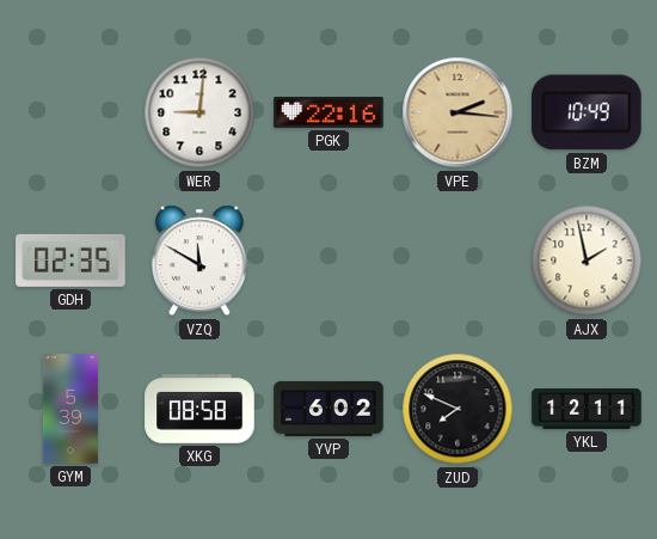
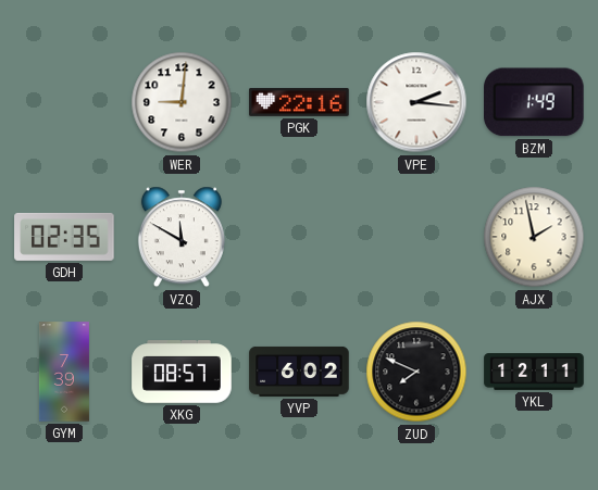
VPE dial: champagne -> white
BZM: 10:49 -> 1:49
GYM: 5:39 -> 7:39
XKG: 08:58 -> 08:57
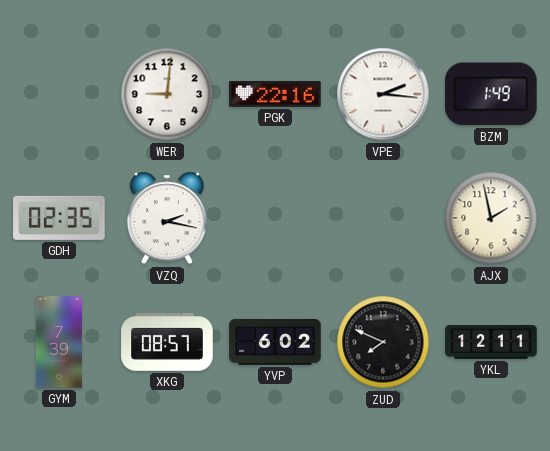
VZQ: 11:50 -> 2:17
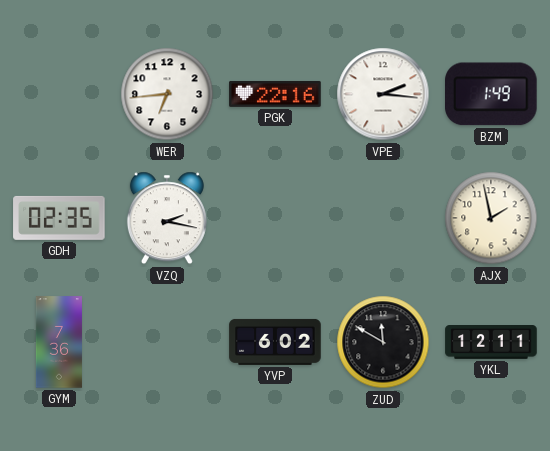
WER: 9:01 -> 6:44
GYM: 7:39 -> 7:36
XKG: 08:57 -> none
ZUD: 7:49 -> 11:50
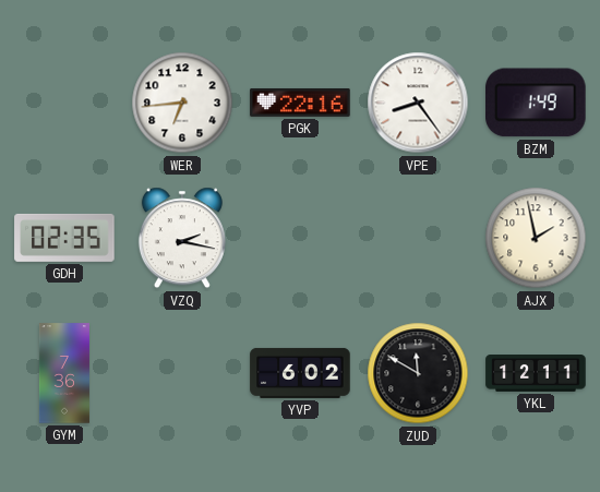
VPE: 2:16 -> 8:24
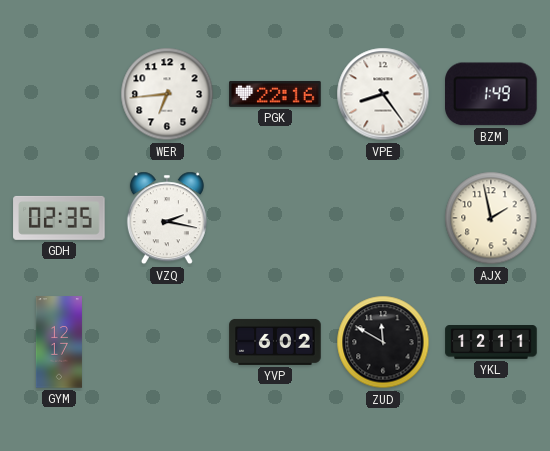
GYM: 7:36 -> 12:17
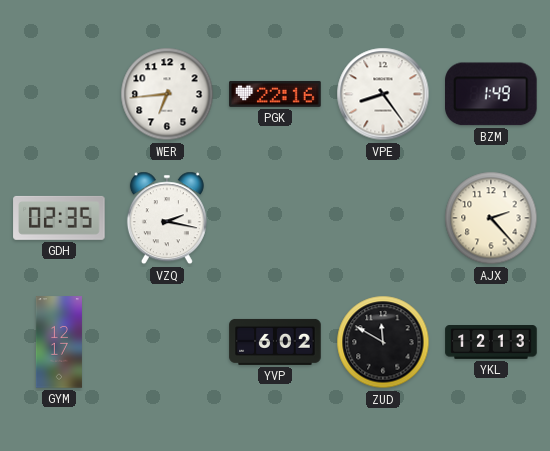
AJX: 1:58 -> 2:23
YKL: 12:11 -> 12:13
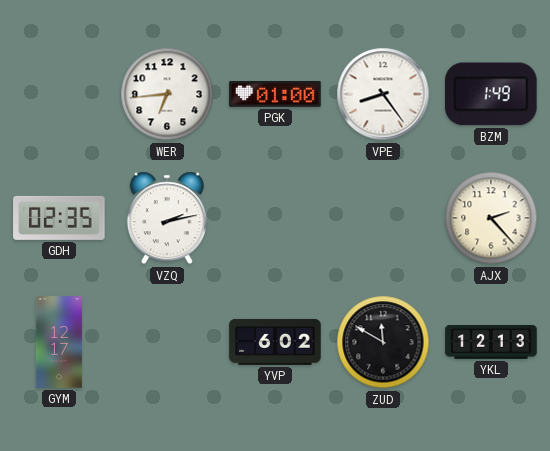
PGK: 22:16 -> 01:00
VZQ: 2:17 -> 2:13
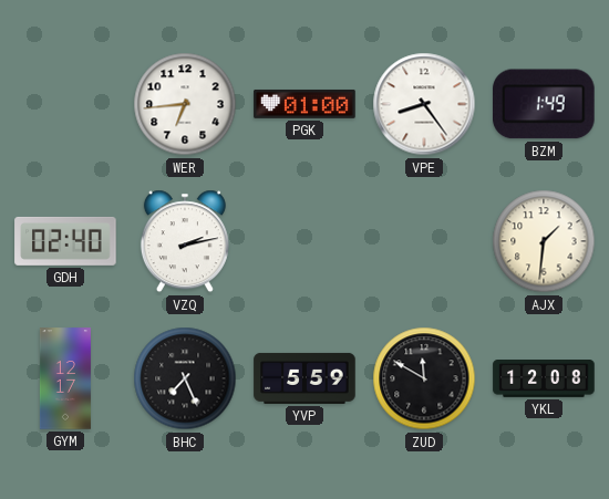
GDH: 02:35 -> 02:40
AJX: 2:23 -> 1:31
BHC: none -> 7:26
YVP: 6:02 -> 5:59
YKL: 12:13 -> 12:08
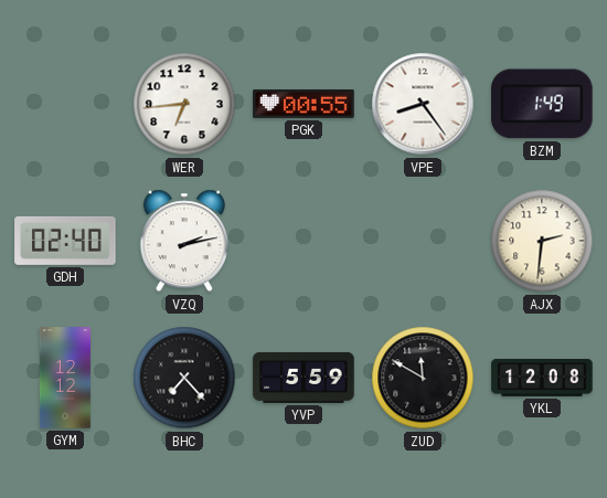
PGK: 01:00 -> 00:55
AJX: 1:31 -> 2:31
GYM: 12:17 -> 12:12
BHC: 7:26 -> 7:23
